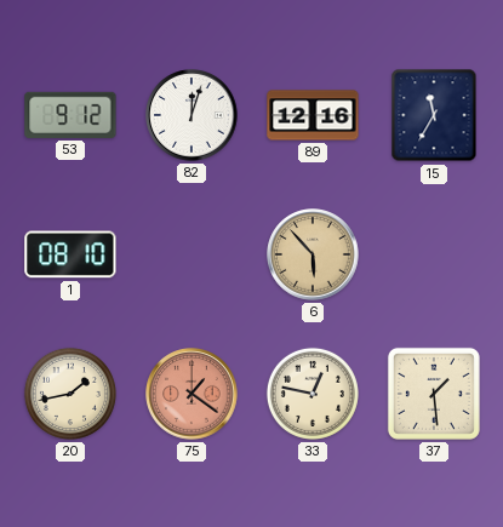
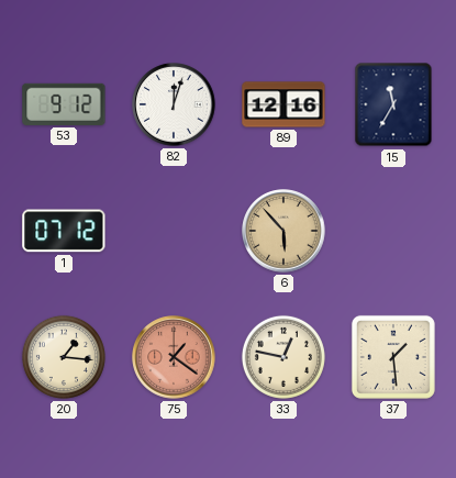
1: 08:10 -> 07:12
20: 1:43 -> 1:16
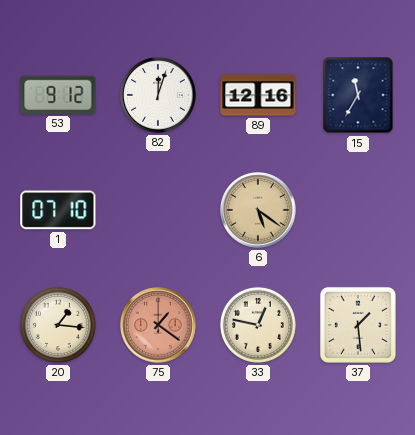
1: 07:12 -> 07:10
6: 5:53 -> 5:21
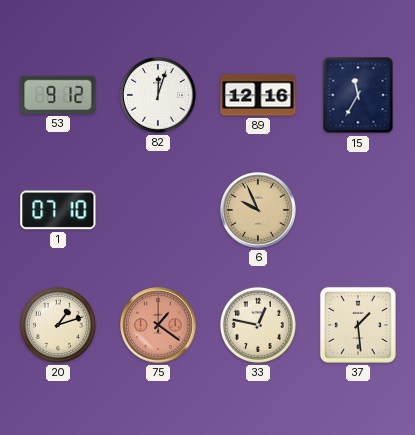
6: 5:21 -> 9:56
20: 1:16 -> 1:12
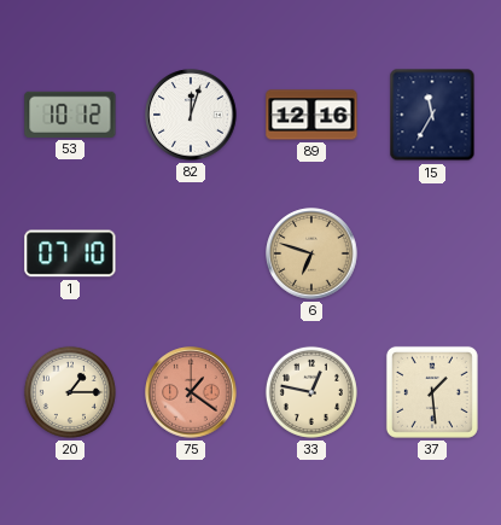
53: 9:12 -> 10:12
6: 9:56 -> 6:48
20: 1:12 -> 1:15
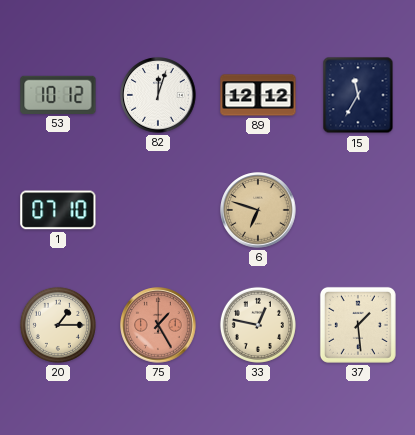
89: 12:16 -> 12:12
75: 1:21 -> 1:25
